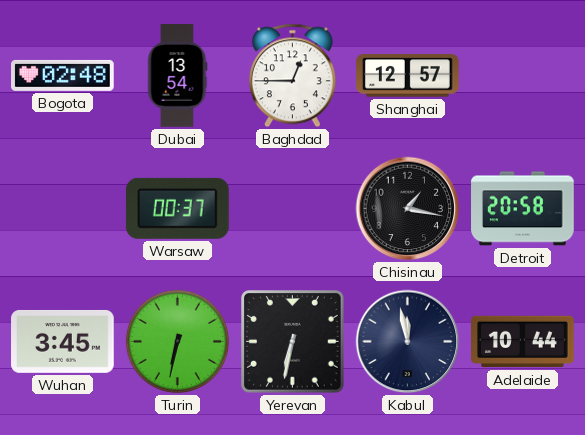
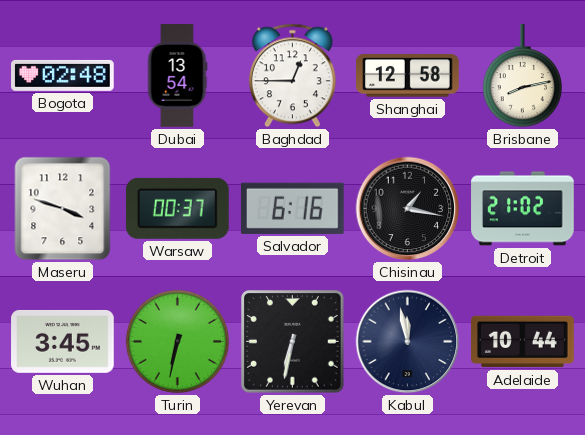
Shanghai: 12:57 -> 12:58
Brisbane: none -> 8:13
Maseru: none -> 3:48
Salvador: none -> 6:16
Detroit: 20:58 -> 21:02
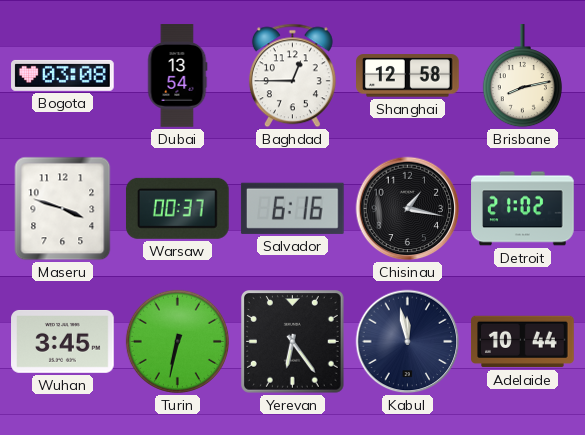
Bogota: 02:48 -> 03:08
Yerevan: 6:32 -> 6:24
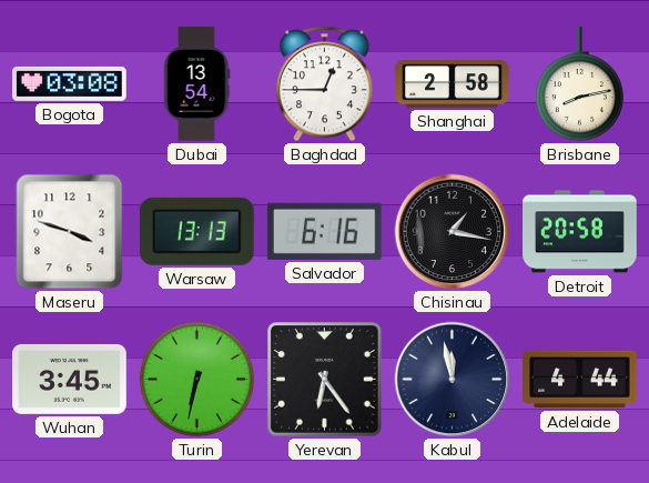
Shanghai: 12:58 -> 2:58
Warsaw: 00:37 -> 13:13
Detroit: 21:02 -> 20:58
Adelaide: 10:44 -> 4:44
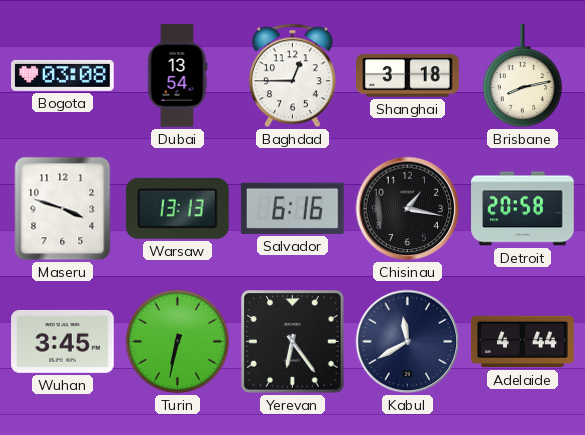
Shanghai: 2:58 -> 3:18
Kabul: 11:58 -> 11:40
